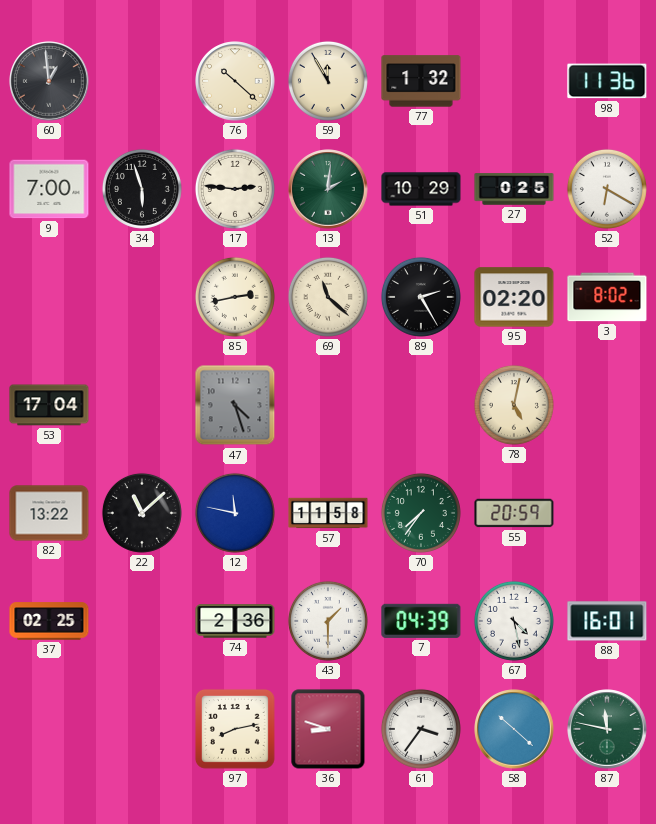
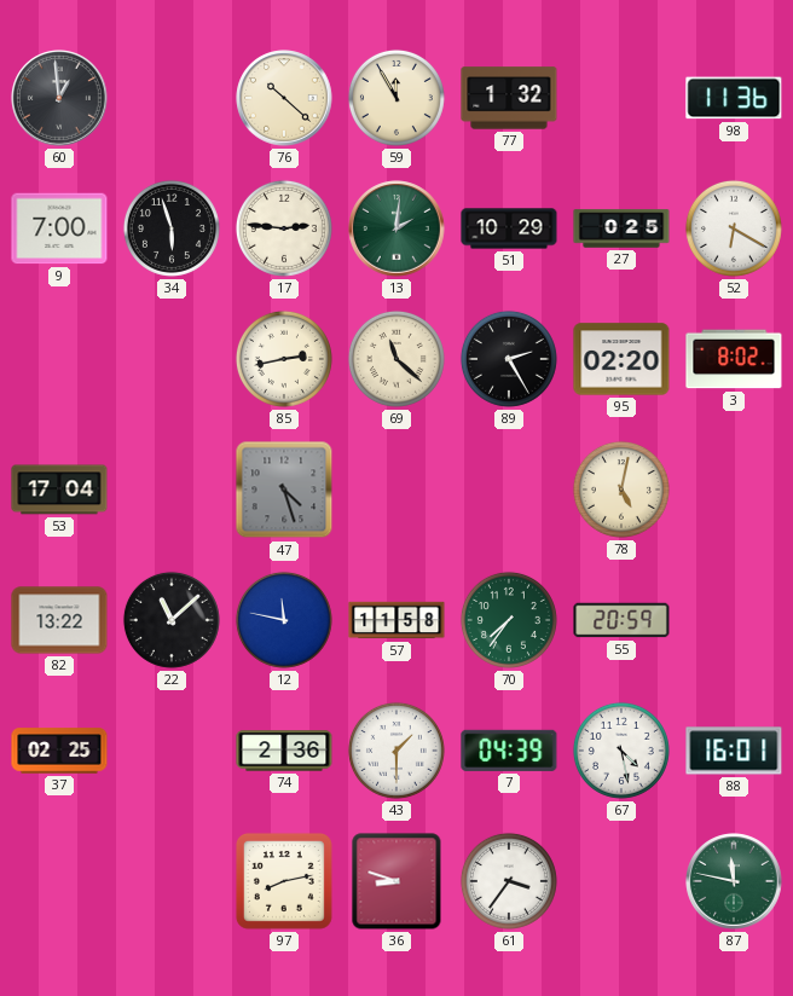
58: 10:22 -> none
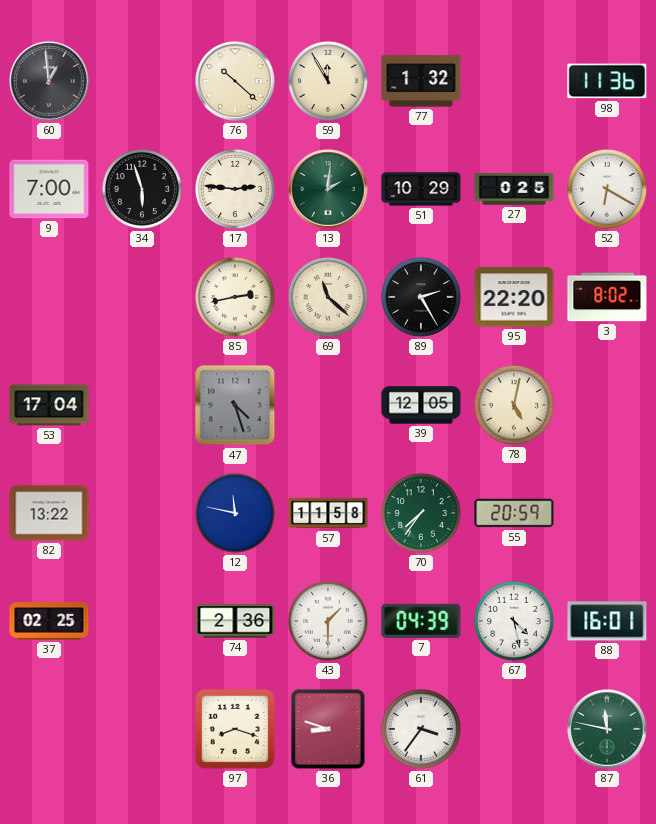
95: 02:20 -> 22:20
39: none -> 12:05
22: 11:08 -> none
97: 8:13 -> 8:18
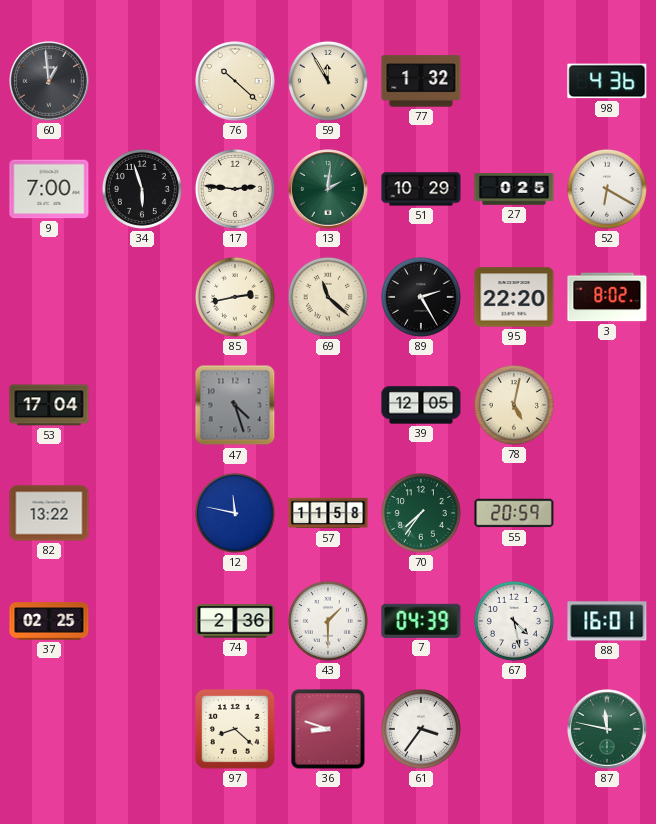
98: 11:36 -> 4:36
97: 8:18 -> 8:22
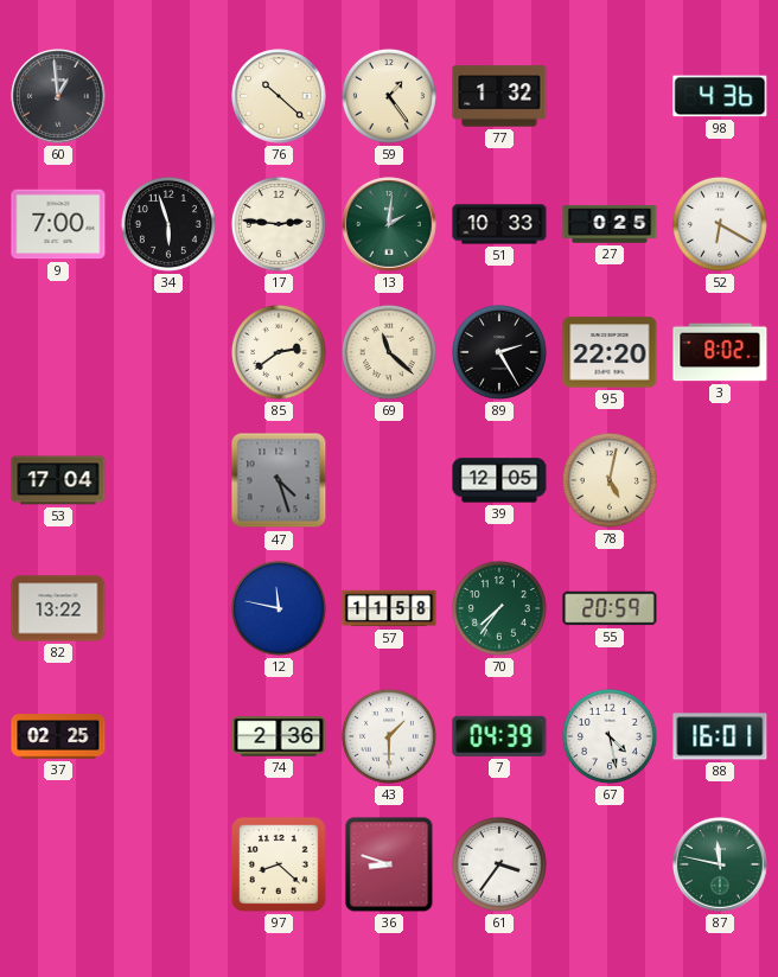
59: 11:55 -> 1:24
51: 10:29 -> 10:33
85: 2:43 -> 2:39
